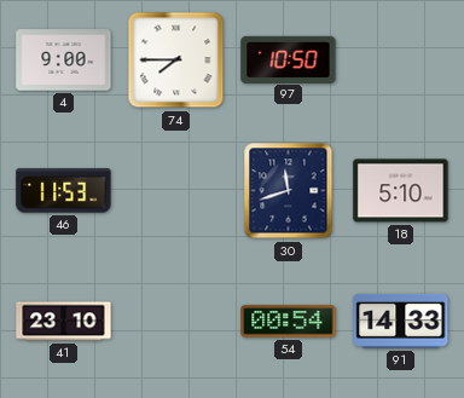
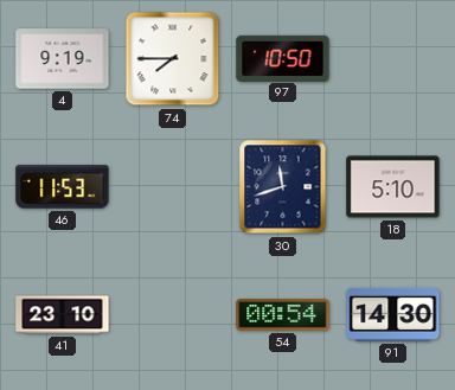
4: 9:00 -> 9:19
91: 14:33 -> 14:30
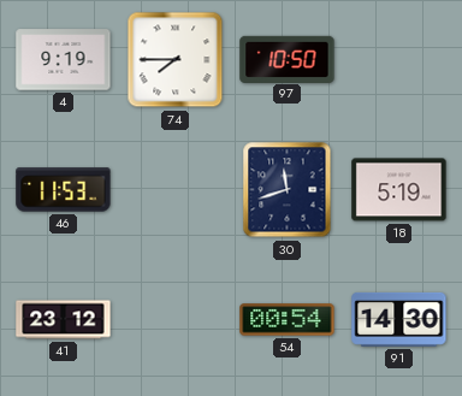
18: 5:10 -> 5:19
41: 23:10 -> 23:12
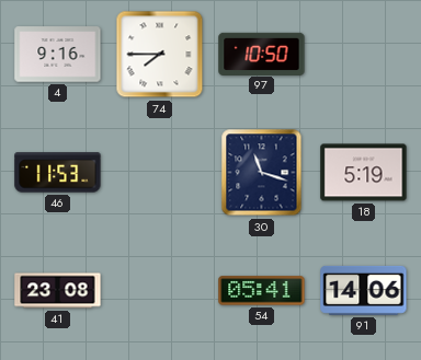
4: 9:19 -> 9:16
30: 11:42 -> 11:18
41: 23:12 -> 23:08
54: 00:54 -> 05:41
91: 14:30 -> 14:06
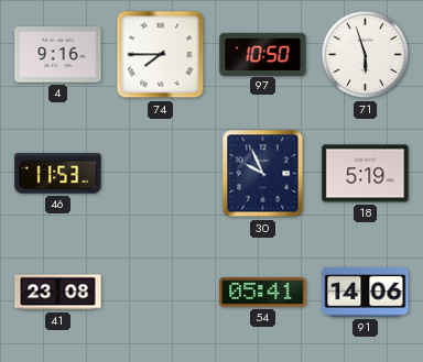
71: none -> 5:57
30: 11:18 -> 9:56
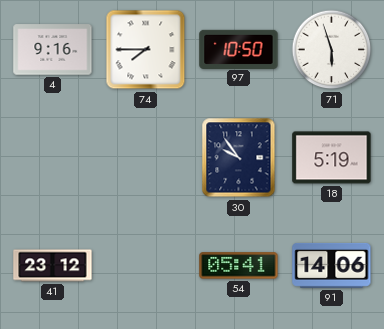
46: 11:53 -> none
30: 9:56 -> 9:54
41: 23:08 -> 23:12
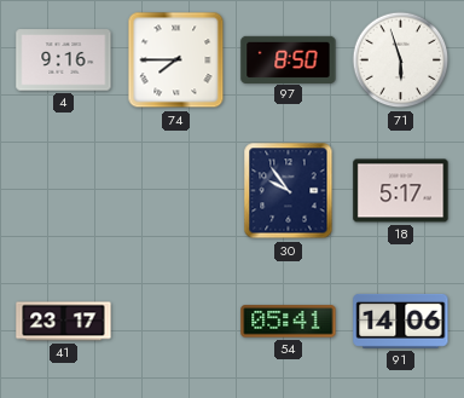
97: 10:50 -> 8:50
18: 5:19 -> 5:17
41: 23:12 -> 23:17
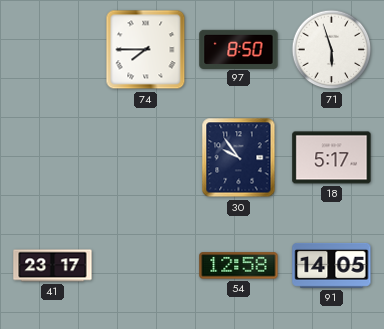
4: 9:16 -> none
54: 05:41 -> 12:58
91: 14:06 -> 14:05
